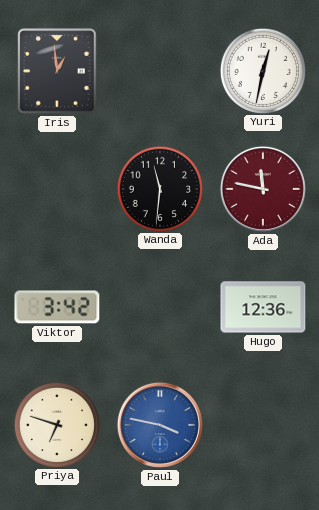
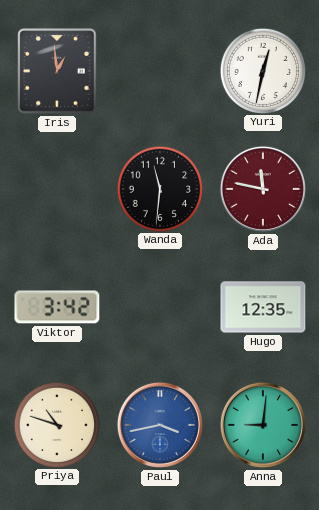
Hugo: 12:36 -> 12:35
Priya: 6:48 -> 10:48
Paul: 3:47 -> 3:43
Anna: none -> 9:01
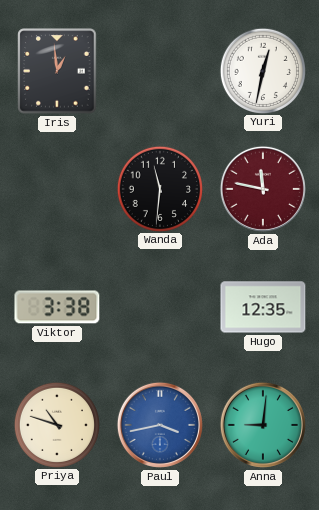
Viktor: 3:42 -> 3:38
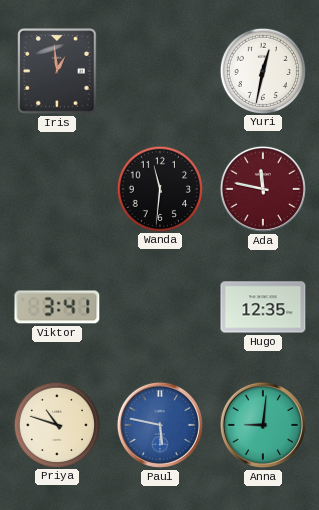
Viktor: 3:38 -> 3:41
Paul: 3:43 -> 5:47
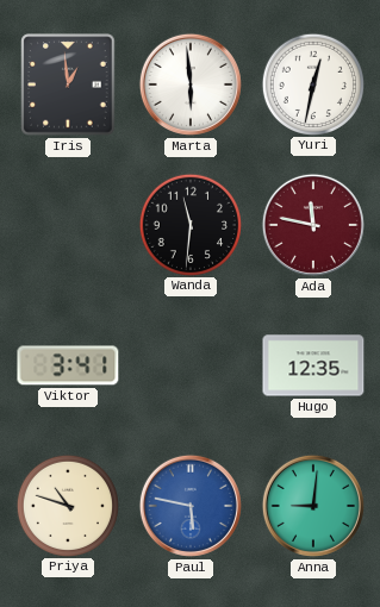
Marta: none -> 5:59
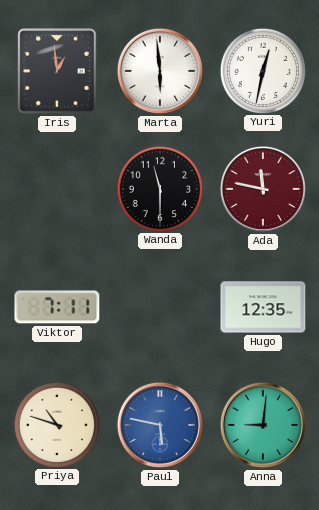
Wanda: 11:31 -> 11:30
Viktor: 3:41 -> 7:11
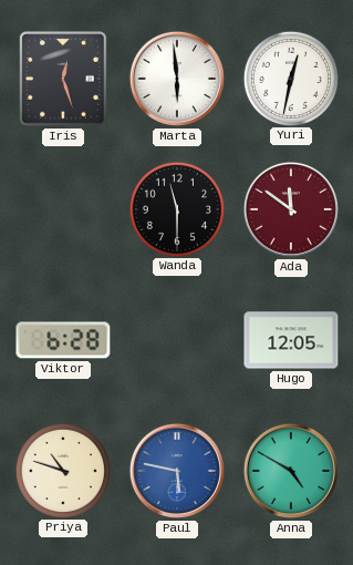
Iris: 12:59 -> 12:27
Ada: 11:47 -> 11:51
Viktor: 7:11 -> 6:28
Hugo: 12:35 -> 12:05
Anna: 9:01 -> 4:50
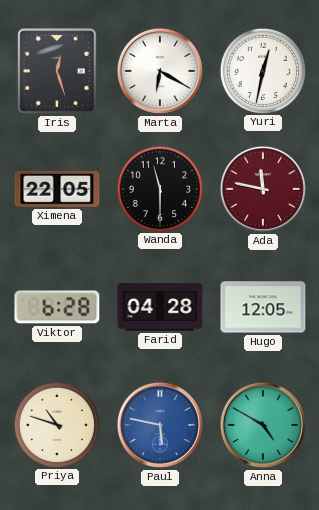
Marta: 5:59 -> 6:20
Ximena: none -> 22:05
Ada: 11:51 -> 11:47
Farid: none -> 04:28
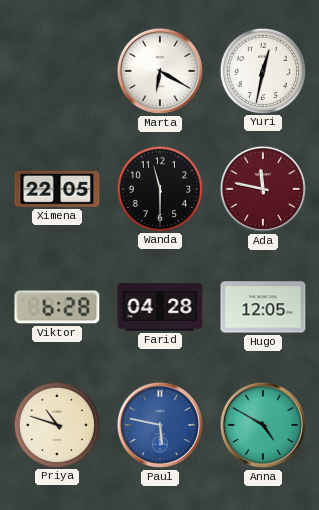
Iris: 12:27 -> none
